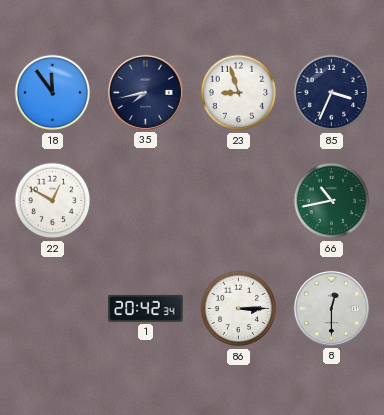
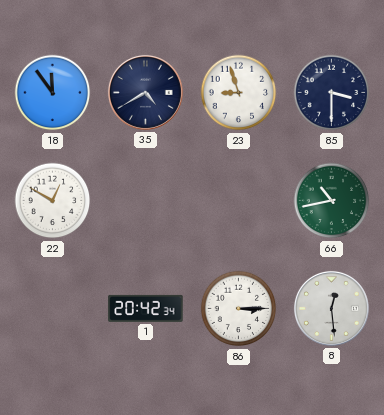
35: 7:43 -> 4:40
85: 3:34 -> 3:30
8: 12:30 -> 12:29
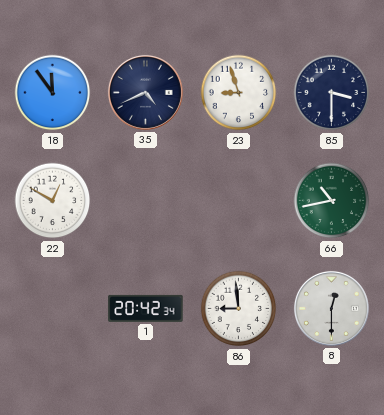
35: 4:40 -> 4:41
86: 3:15 -> 8:59
8: 12:29 -> 12:30
